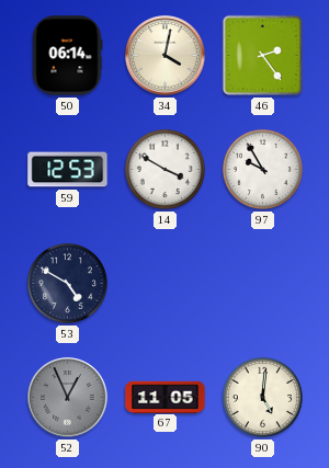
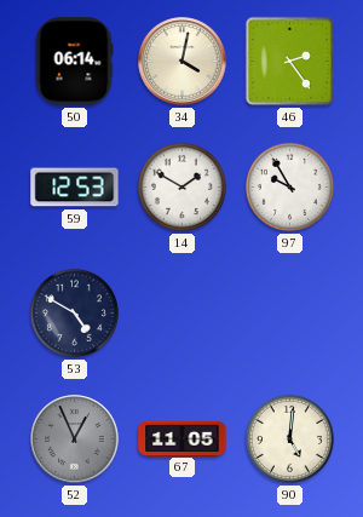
14: 3:50 -> 1:50
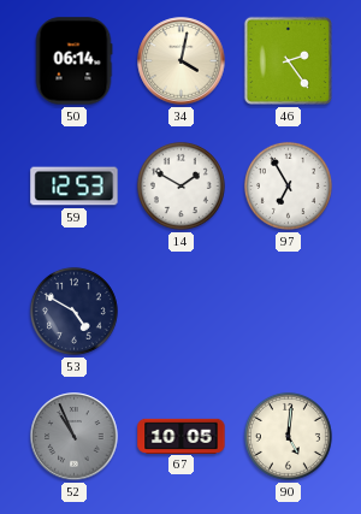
97: 9:55 -> 6:55
52: 12:56 -> 10:56
67: 11:05 -> 10:05
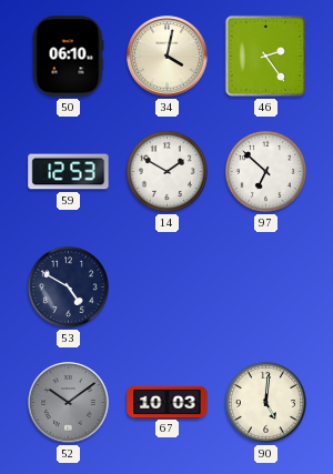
50: 06:14 -> 06:10
97: 6:55 -> 6:52
52: 10:56 -> 10:09
67: 10:05 -> 10:03
